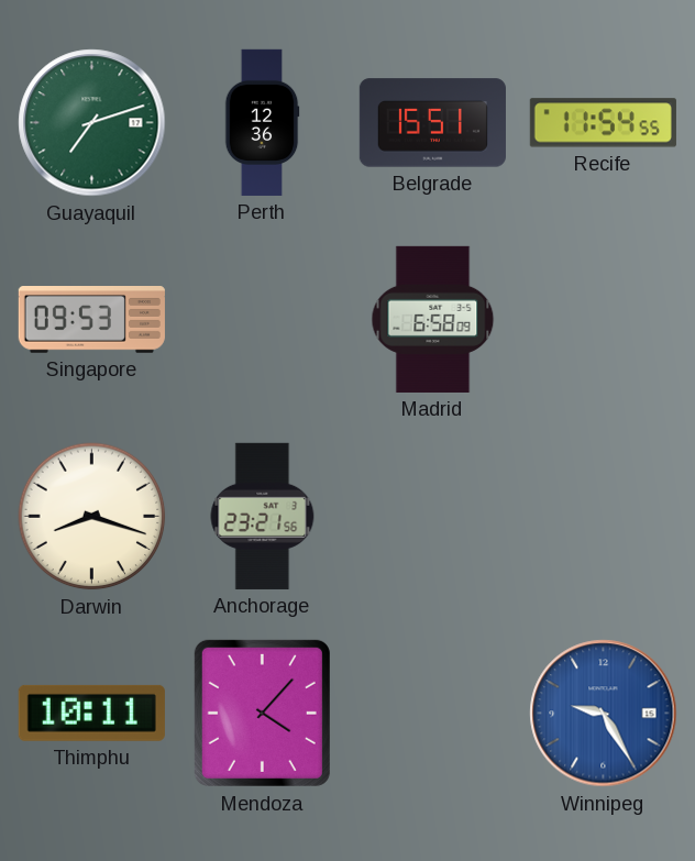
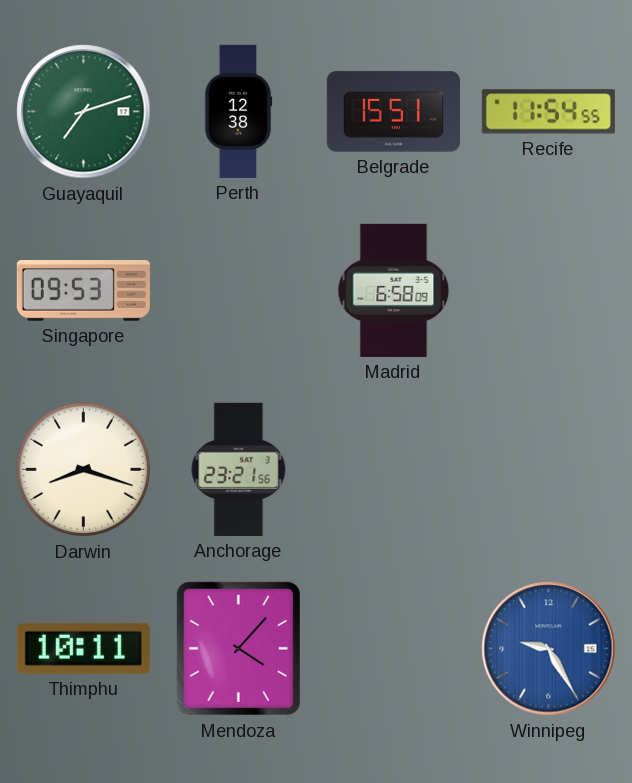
Perth: 12:36 -> 12:38
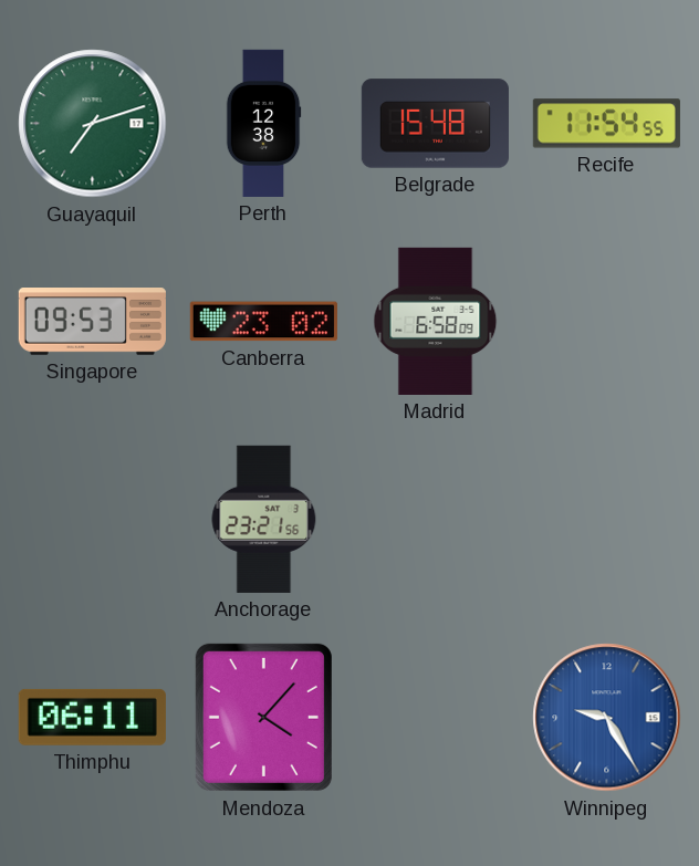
Belgrade: 15:51 -> 15:48
Canberra: none -> 23:02
Darwin: 8:18 -> none
Thimphu: 10:11 -> 06:11
